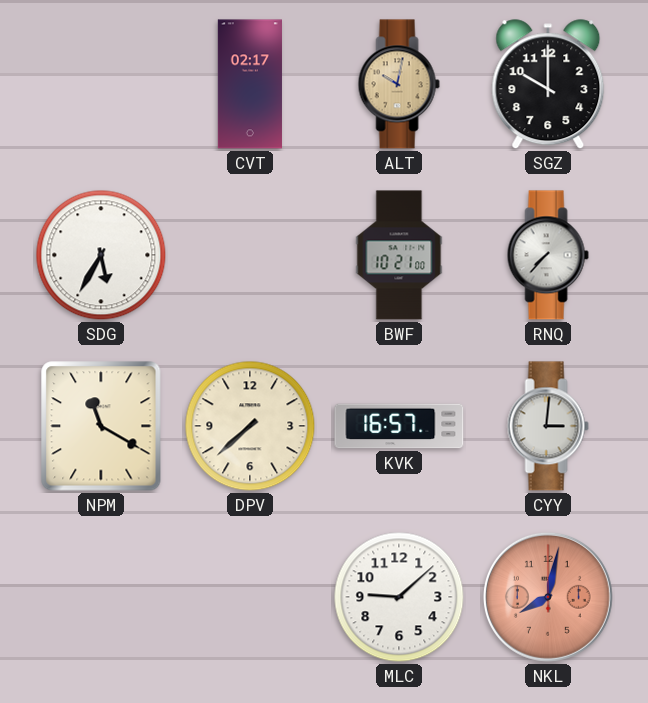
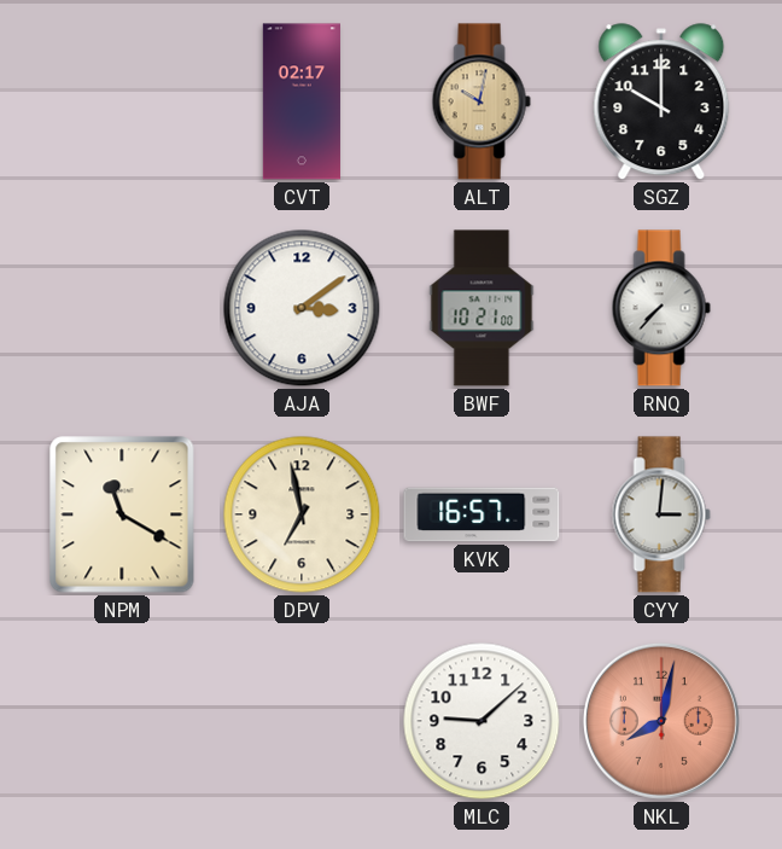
SDG: 5:35 -> none
AJA: none -> 3:09
DPV: 7:38 -> 6:58
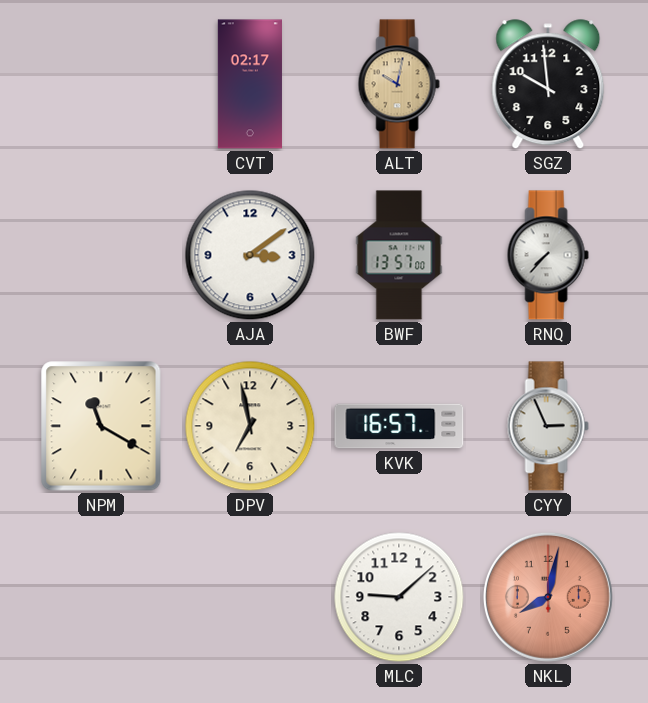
SGZ: 10:00 -> 9:59
BWF: 10:21 -> 13:57
CYY: 3:01 -> 2:56
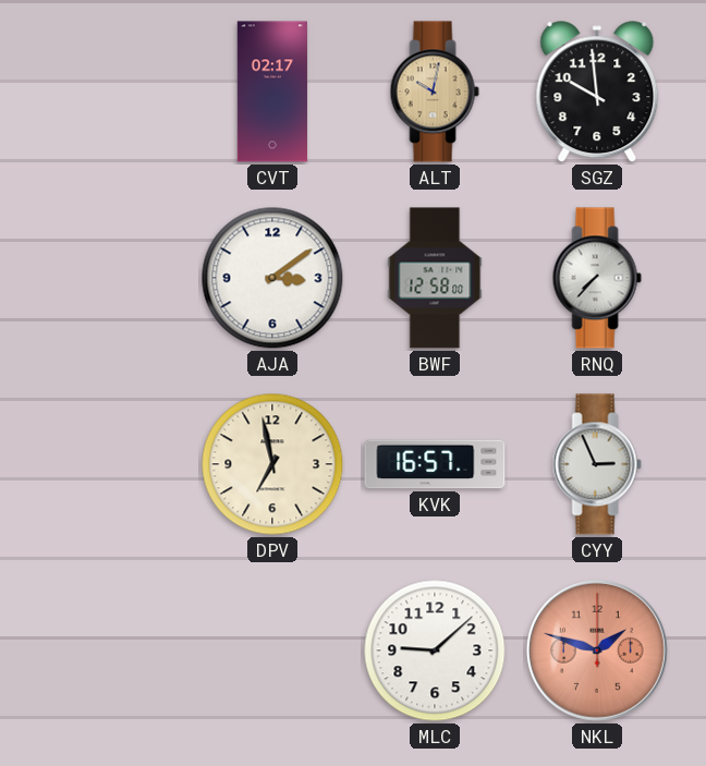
BWF: 13:57 -> 12:58
NPM: 11:20 -> none
NKL: 8:02 -> 1:48
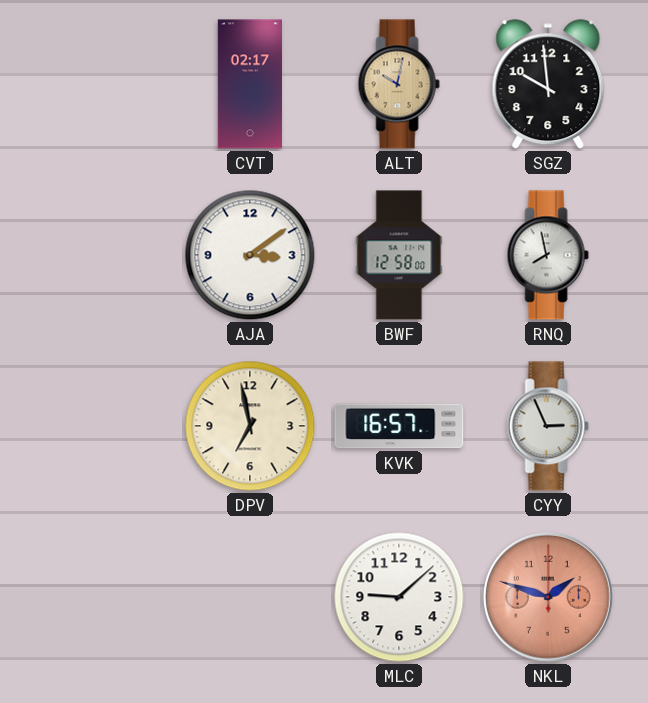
RNQ: 7:37 -> 7:58
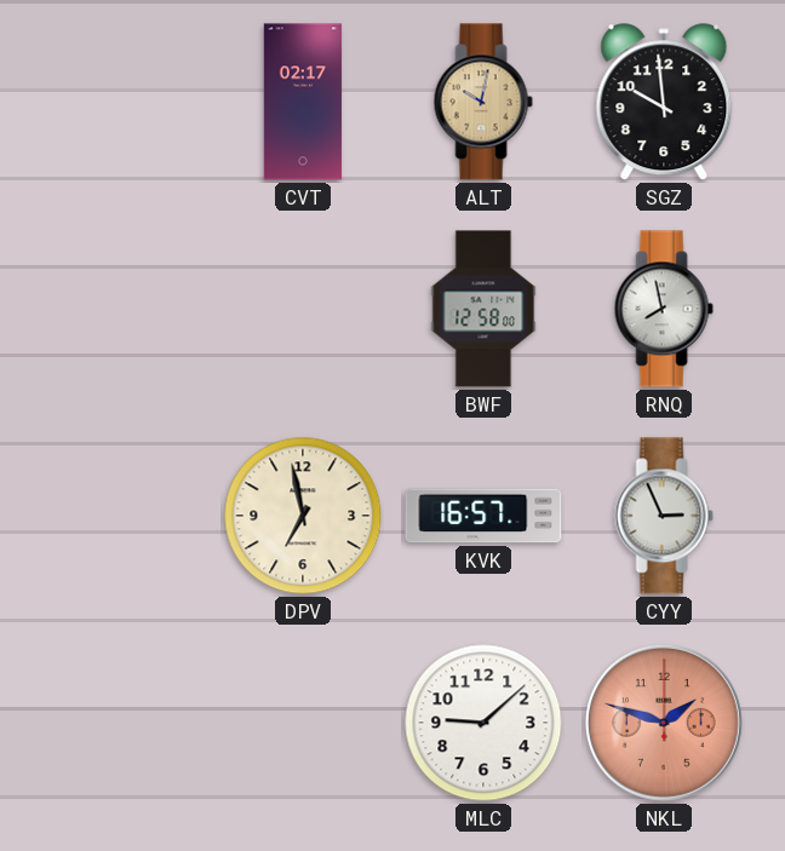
AJA: 3:09 -> none
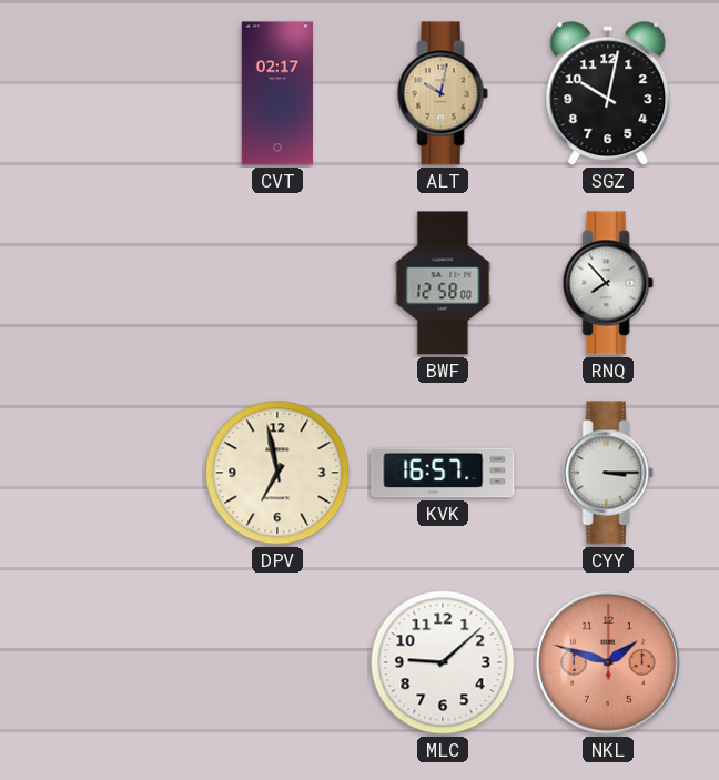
SGZ: 9:59 -> 10:02
RNQ: 7:58 -> 7:53
CYY: 2:56 -> 3:15
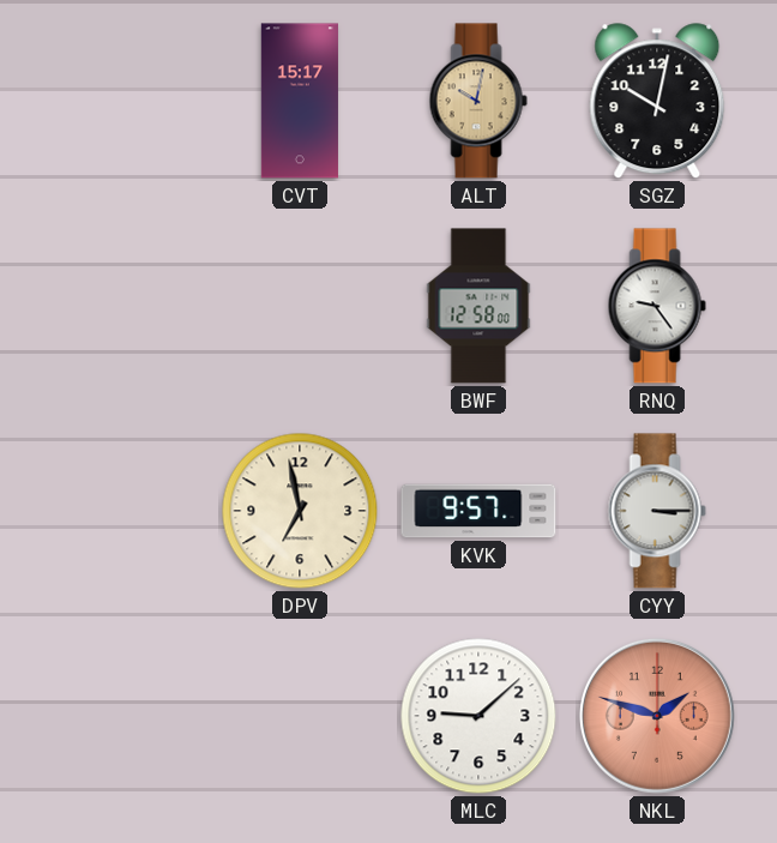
CVT: 02:17 -> 15:17
RNQ: 7:53 -> 9:24
KVK: 16:57 -> 9:57
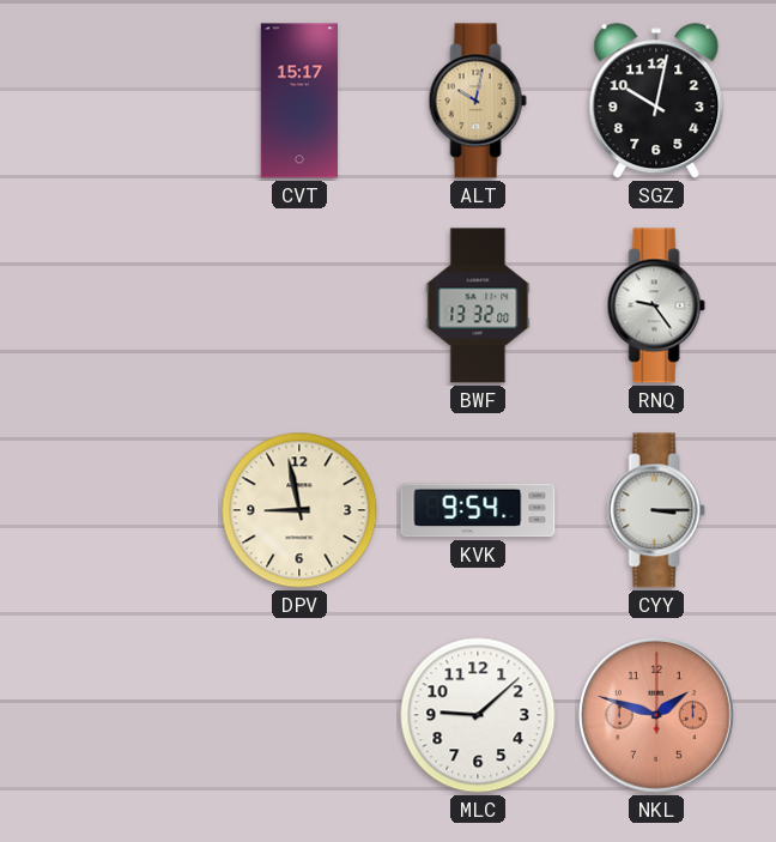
BWF: 12:58 -> 13:32
DPV: 6:58 -> 8:58
KVK: 9:57 -> 9:54
